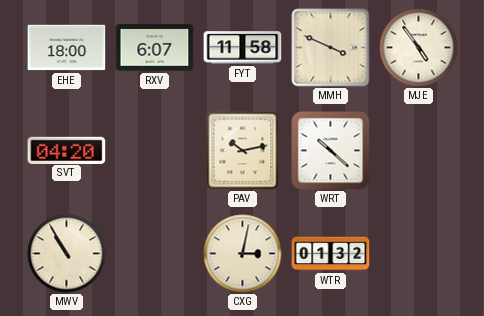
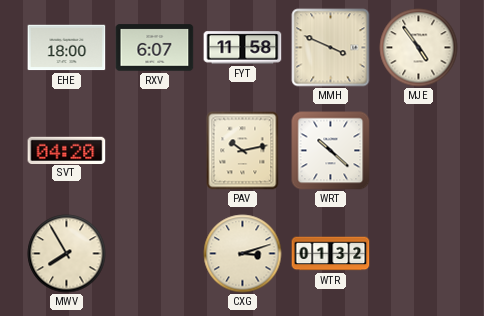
MWV: 10:55 -> 7:55
CXG: 3:02 -> 3:12
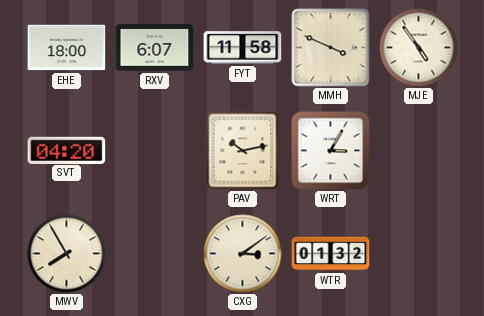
WRT: 10:22 -> 3:05
CXG: 3:12 -> 3:09
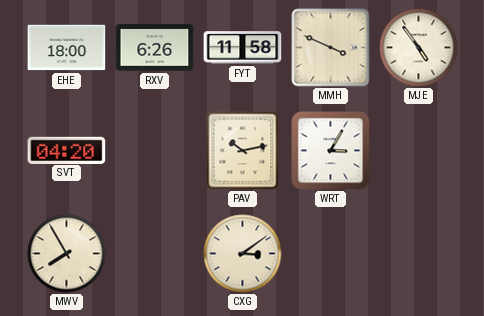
RXV: 6:07 -> 6:26
WTR: 01:32 -> none
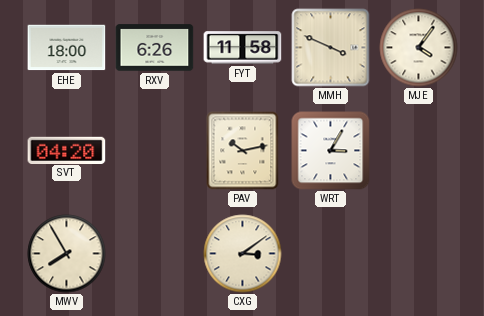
MJE: 4:54 -> 4:06
